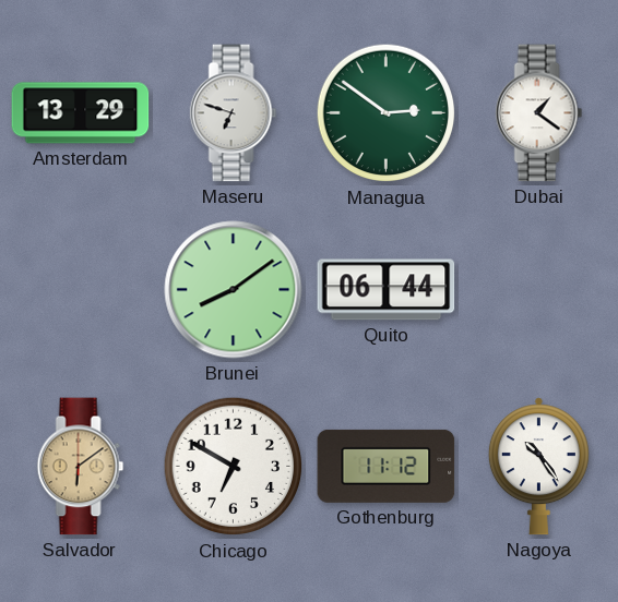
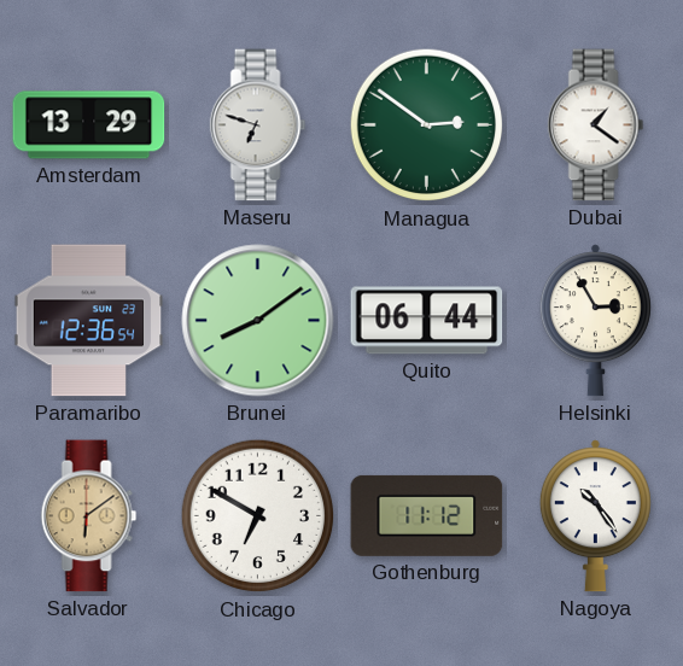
Paramaribo: none -> 12:36
Helsinki: none -> 2:55
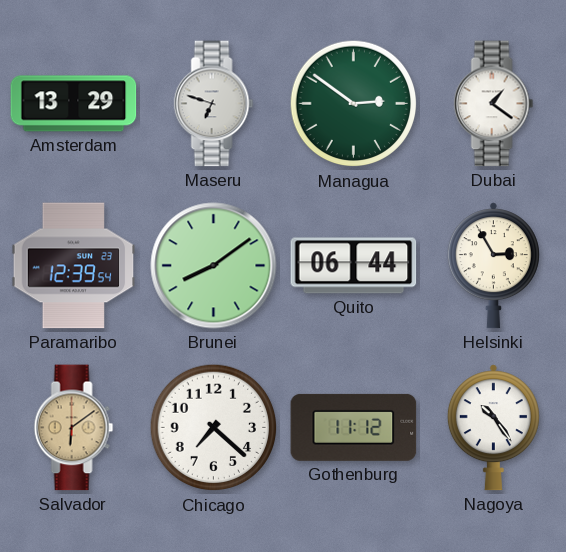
Paramaribo: 12:36 -> 12:39
Chicago: 6:50 -> 7:22
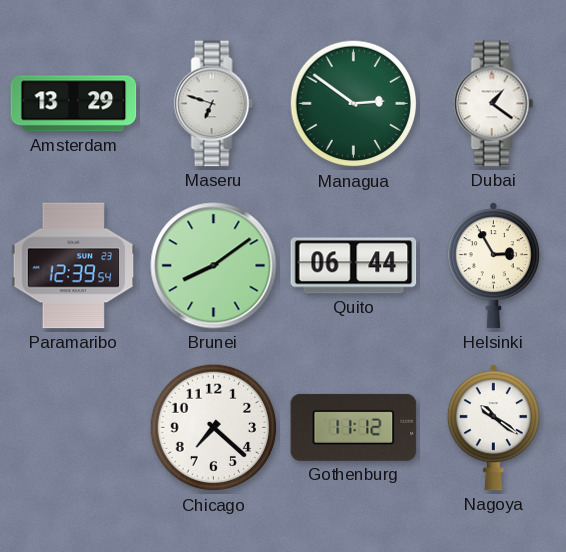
Salvador: 6:09 -> none
Nagoya: 10:24 -> 10:21
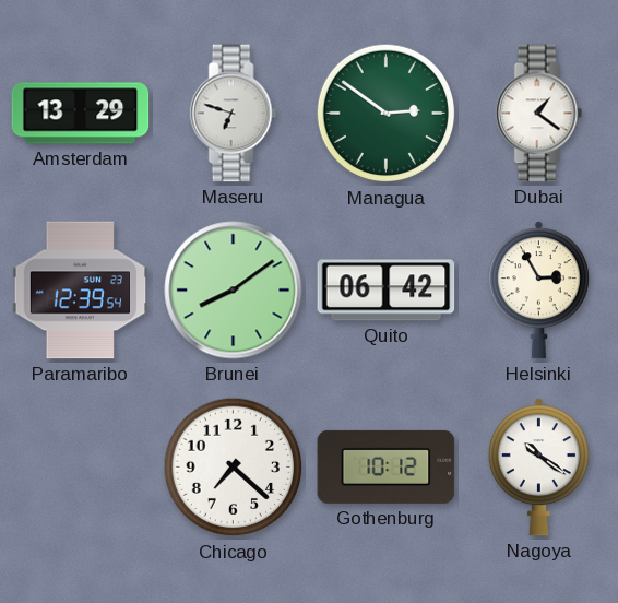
Quito: 06:44 -> 06:42
Gothenburg: 11:12 -> 10:12
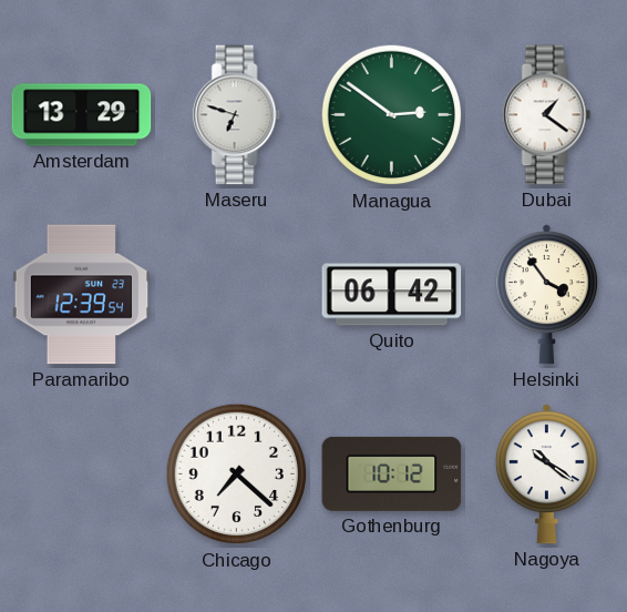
Brunei: 8:09 -> none
Helsinki: 2:55 -> 3:54
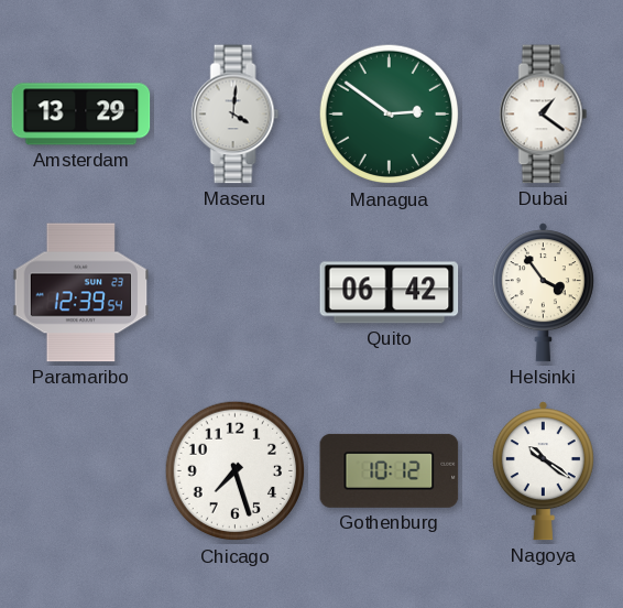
Maseru: 6:48 -> 4:01
Chicago: 7:22 -> 7:27
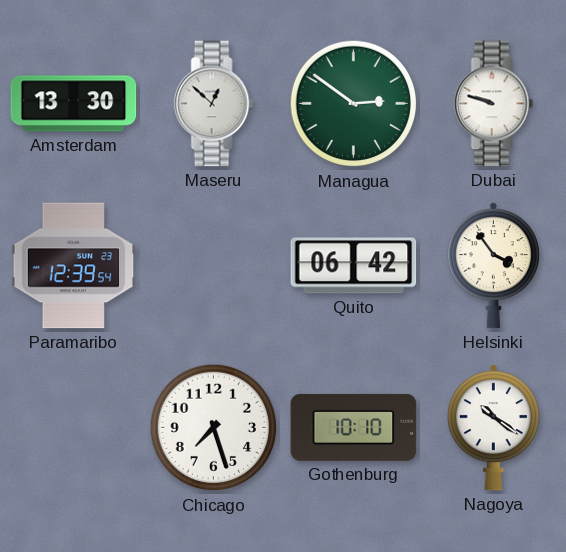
Amsterdam: 13:29 -> 13:30
Maseru: 4:01 -> 12:52
Dubai: 1:21 -> 9:48
Gothenburg: 10:12 -> 10:10
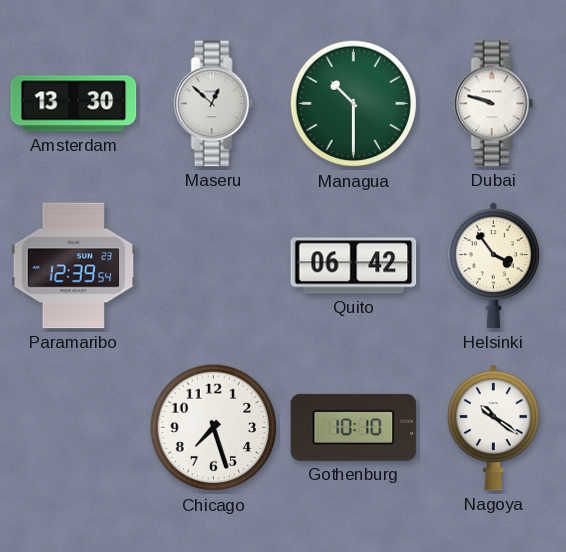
Managua: 2:51 -> 10:30
